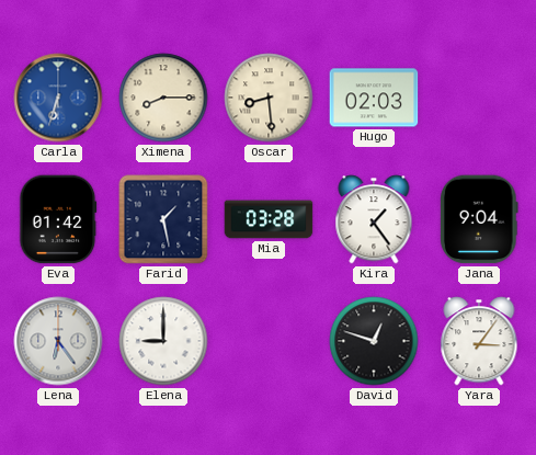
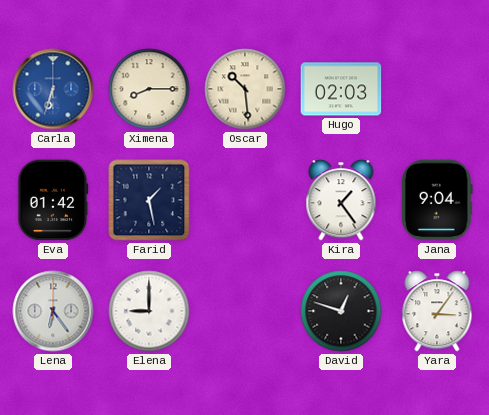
Oscar: 8:29 -> 10:29
Mia: 03:28 -> none
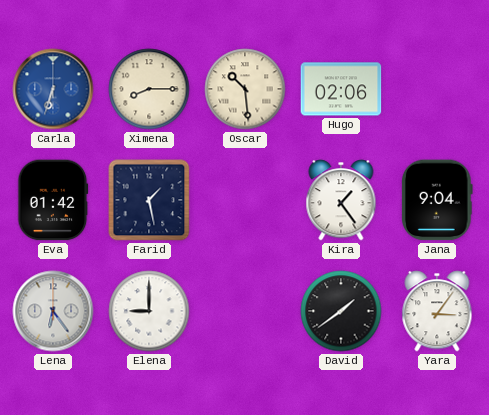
Hugo: 02:03 -> 02:06
David: 12:48 -> 1:39
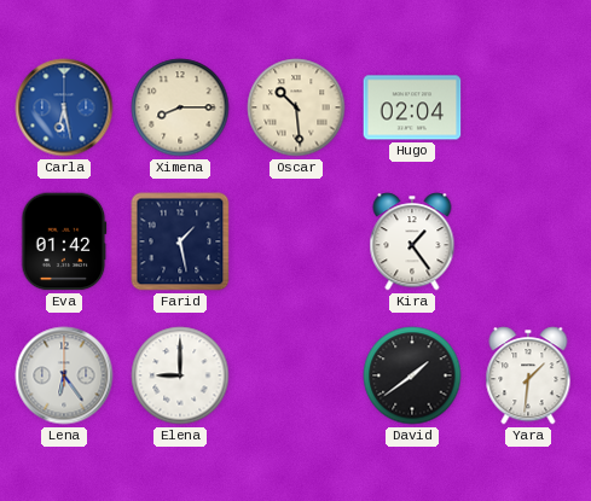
Carla: 6:33 -> 6:28
Hugo: 02:06 -> 02:04
Jana: 9:04 -> none
Yara: 3:06 -> 1:31
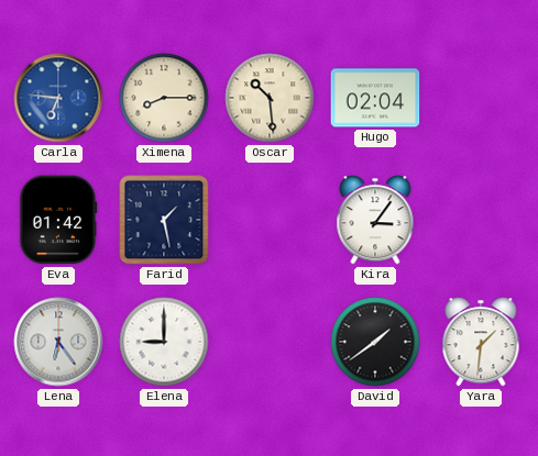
Carla: 6:28 -> 6:46
Kira: 1:24 -> 3:06
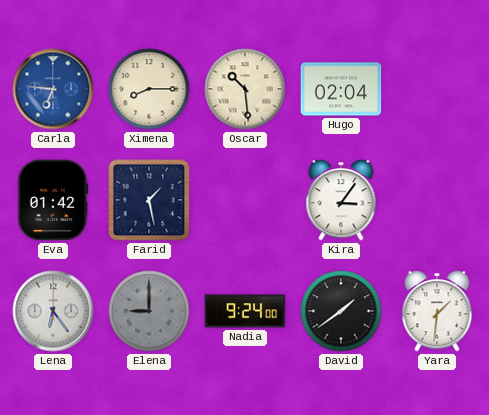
Elena dial: white -> grey
Nadia: none -> 9:24
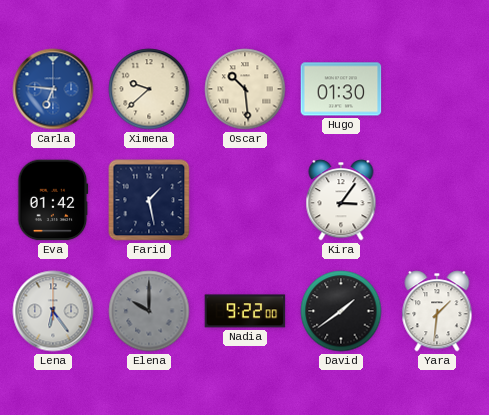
Ximena: 8:15 -> 9:38
Hugo: 02:04 -> 01:30
Elena: 9:00 -> 10:00
Nadia: 9:24 -> 9:22
